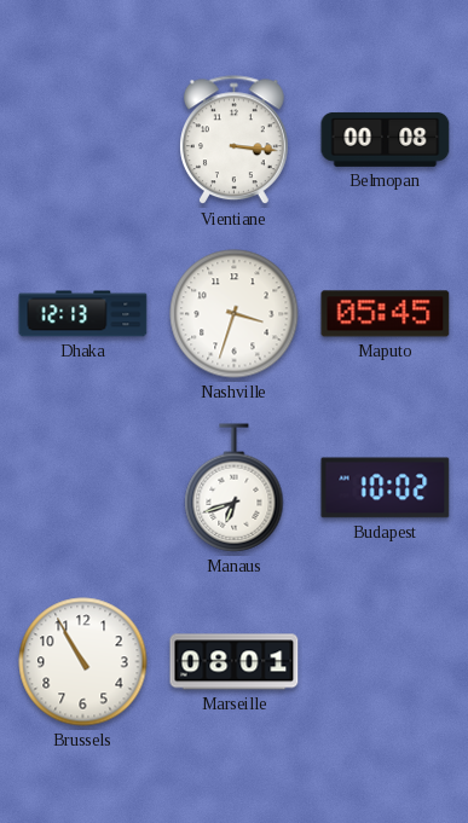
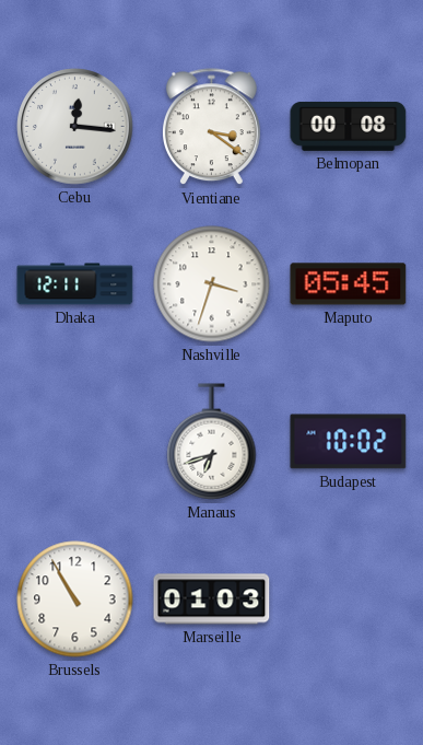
Cebu: none -> 12:16
Vientiane: 3:16 -> 3:21
Dhaka: 12:13 -> 12:11
Marseille: 08:01 -> 01:03
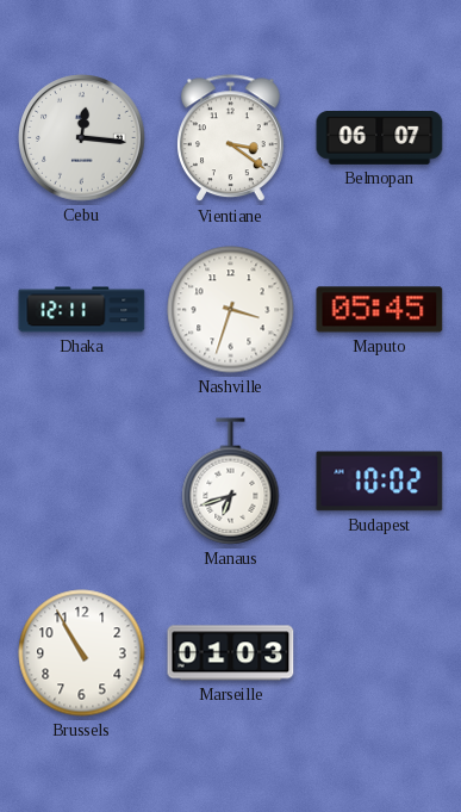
Belmopan: 00:08 -> 06:07
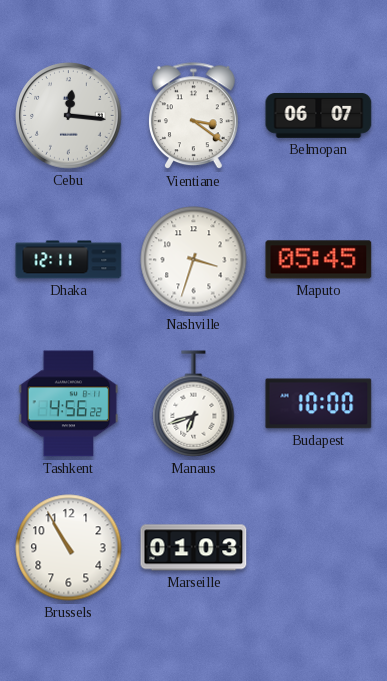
Tashkent: none -> 4:56
Budapest: 10:02 -> 10:00
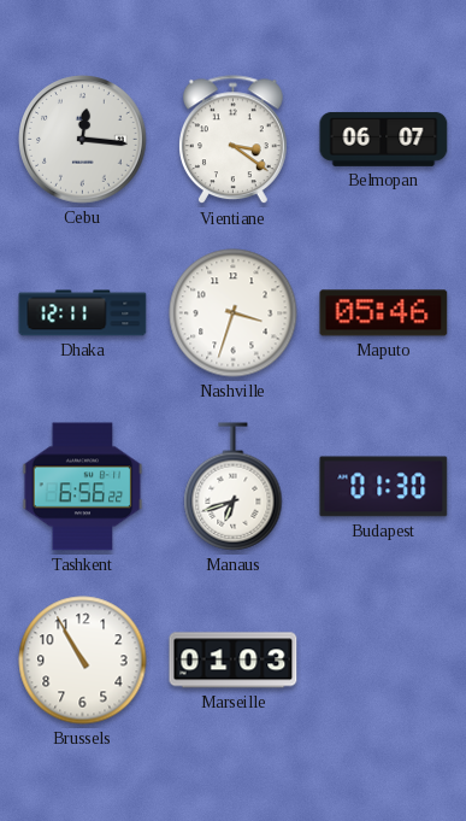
Maputo: 05:45 -> 05:46
Tashkent: 4:56 -> 6:56
Budapest: 10:00 -> 01:30
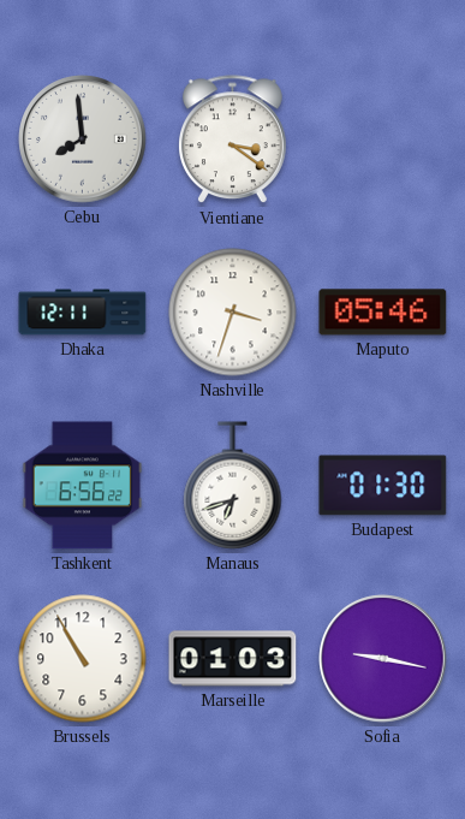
Cebu: 12:16 -> 7:59
Belmopan: 06:07 -> none
Sofia: none -> 9:17
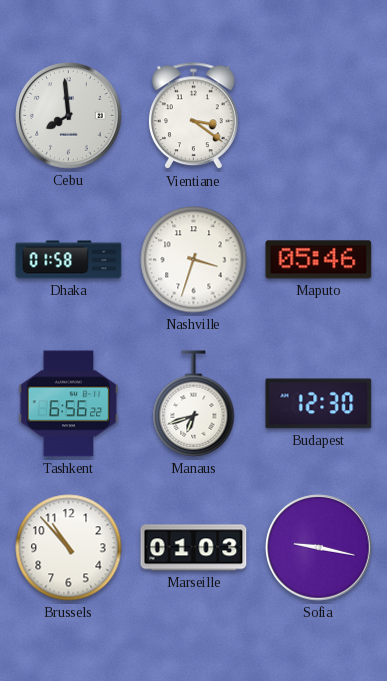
Dhaka: 12:11 -> 01:58
Budapest: 01:30 -> 12:30
Brussels: 10:55 -> 10:53
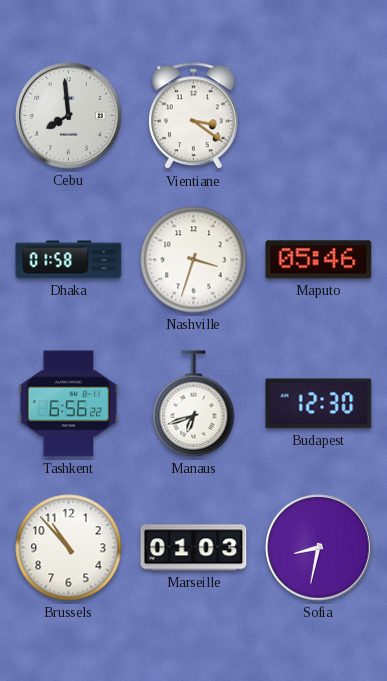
Sofia: 9:17 -> 8:32
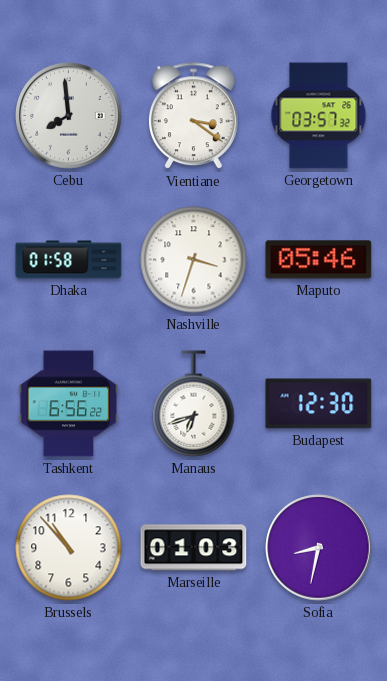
Georgetown: none -> 03:57
